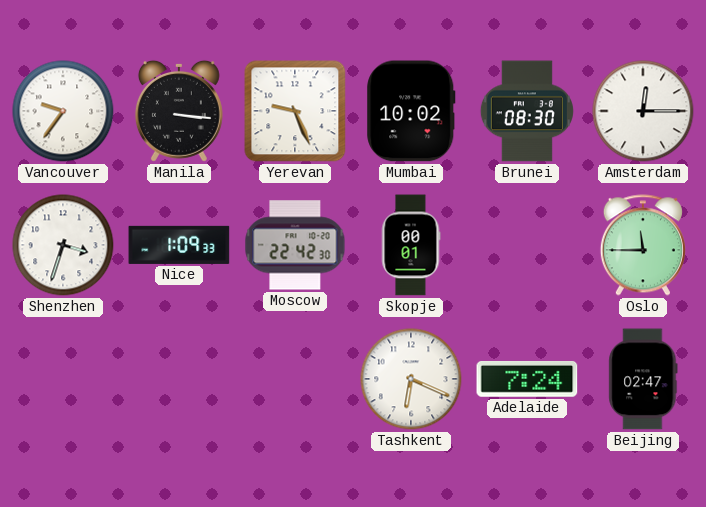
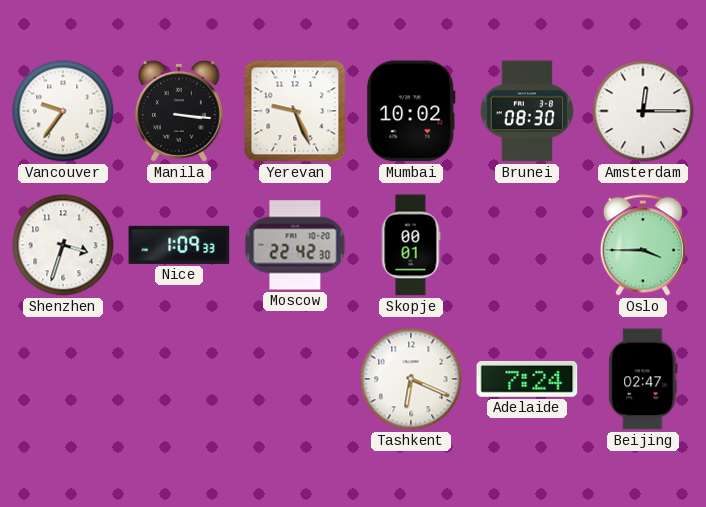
Oslo: 11:45 -> 3:45
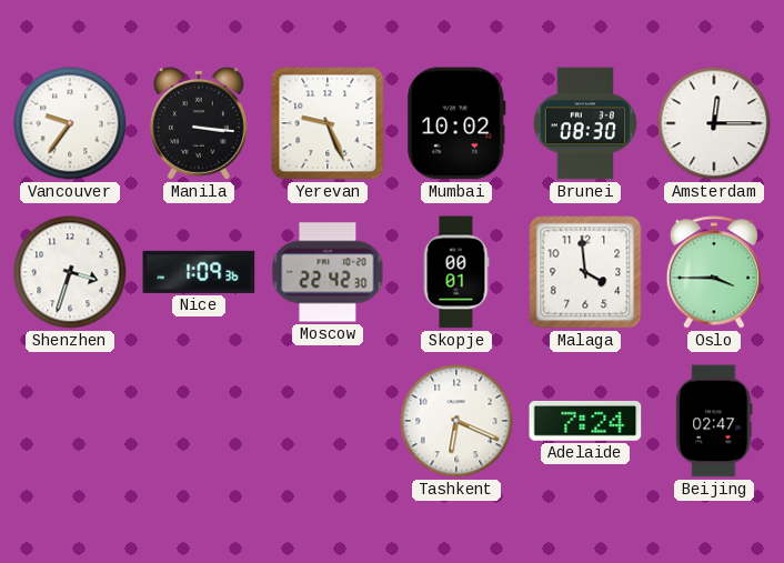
Nice: 1:09:33 -> 1:09:36
Malaga: none -> 3:59
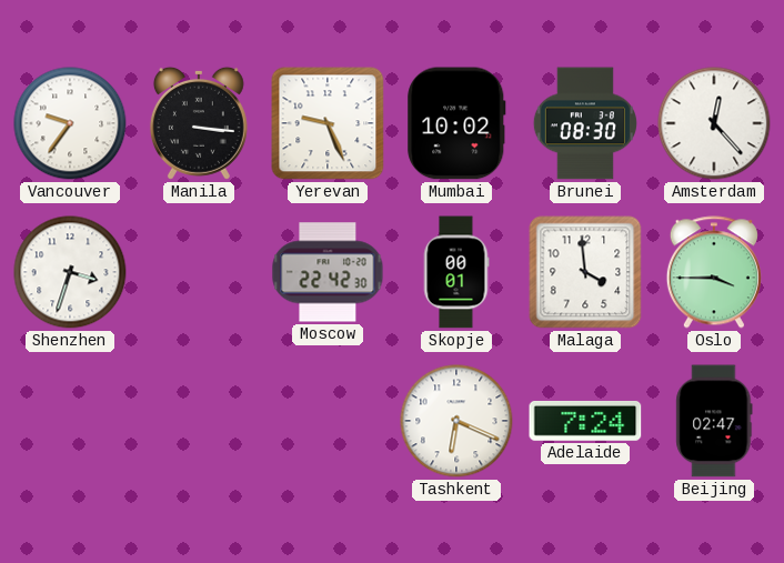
Amsterdam: 12:15 -> 12:23
Nice: 1:09 -> none
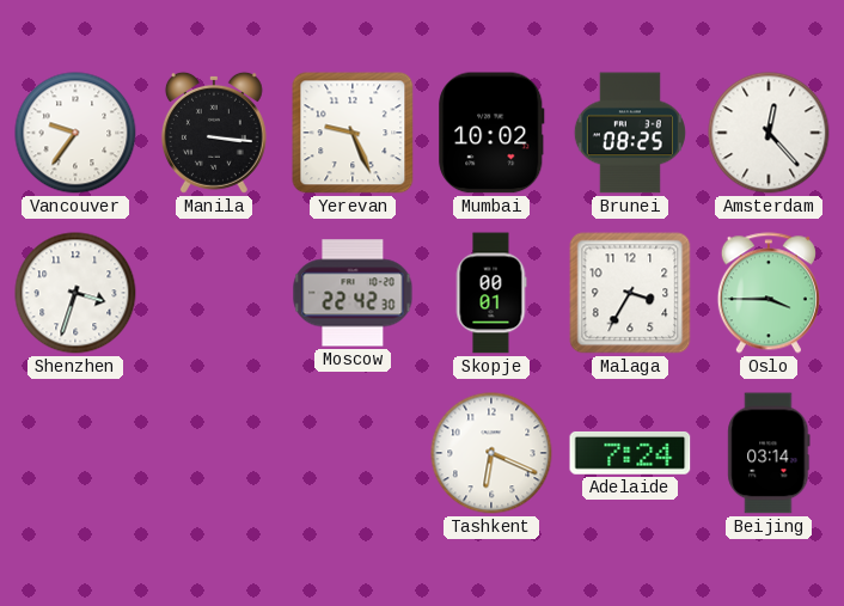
Brunei: 08:30 -> 08:25
Malaga: 3:59 -> 3:35
Beijing: 02:47 -> 03:14
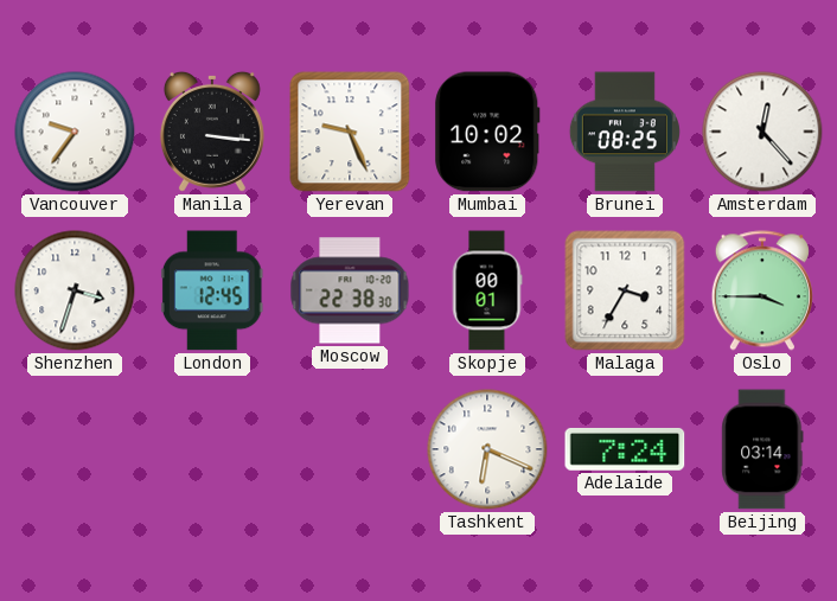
London: none -> 12:45
Moscow: 22:42 -> 22:38
